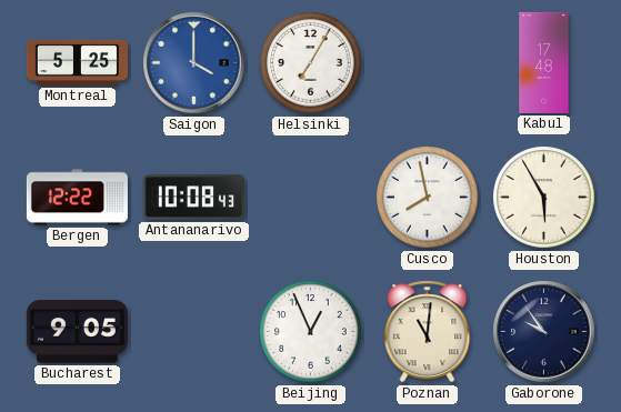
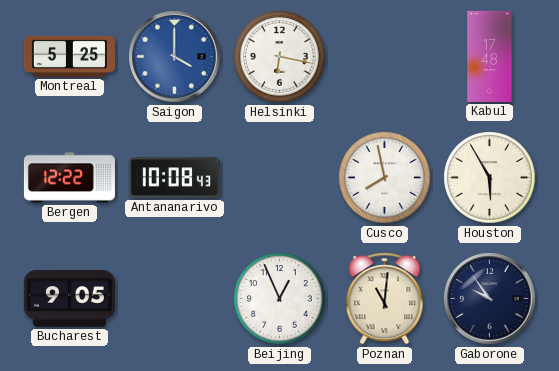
Helsinki: 7:05 -> 6:17
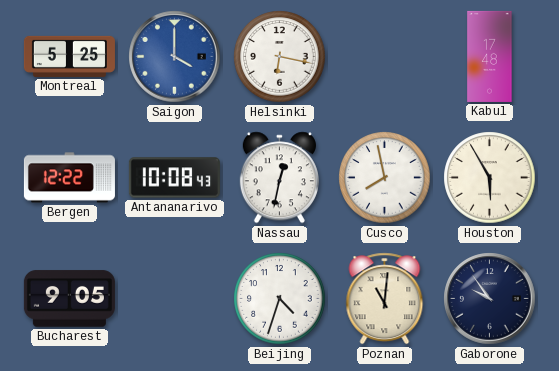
Nassau: none -> 12:32
Beijing: 12:56 -> 4:33
